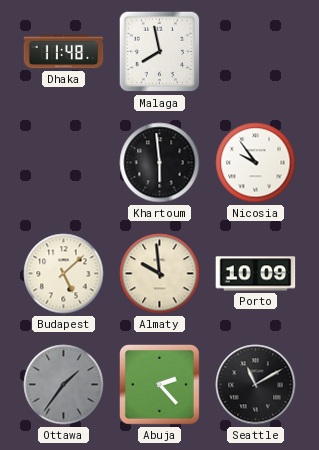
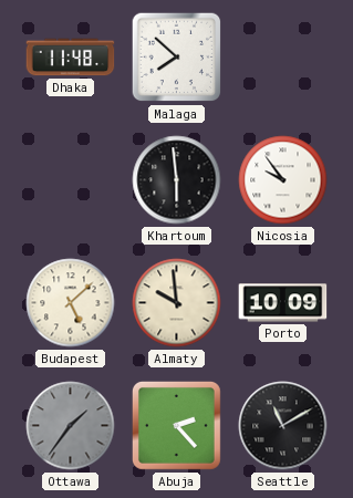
Malaga: 7:58 -> 7:52
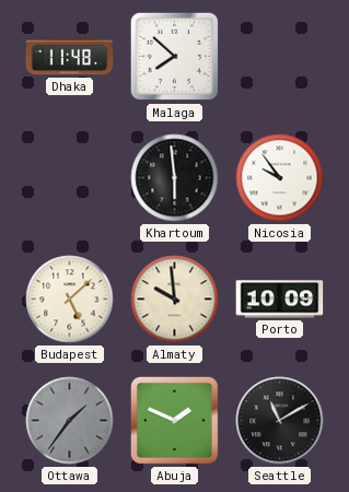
Abuja: 2:23 -> 1:49
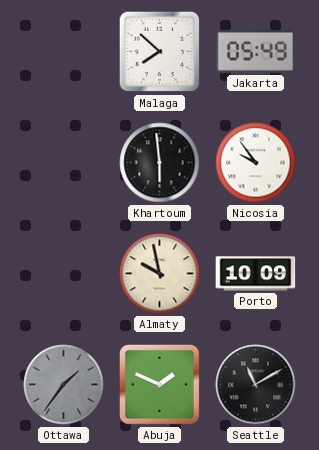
Dhaka: 11:48 -> none
Jakarta: none -> 05:49
Budapest: 5:08 -> none
Almaty: 9:59 -> 9:58
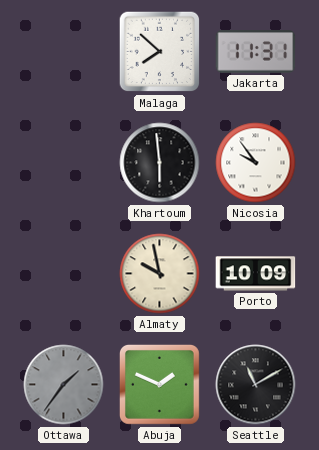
Jakarta: 05:49 -> 11:31
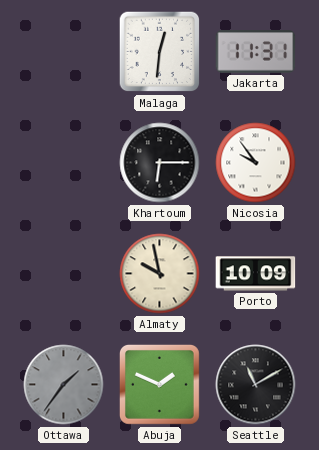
Malaga: 7:52 -> 12:31
Khartoum: 5:59 -> 6:15
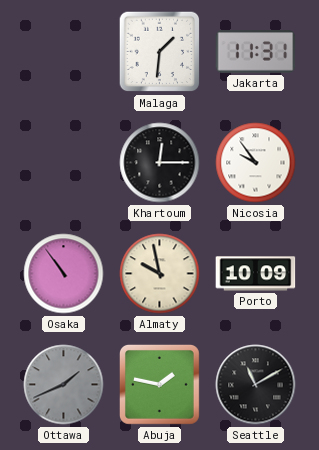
Malaga: 12:31 -> 1:31
Khartoum: 6:15 -> 12:15
Osaka: none -> 10:54
Ottawa: 1:36 -> 1:41
Abuja: 1:49 -> 1:47
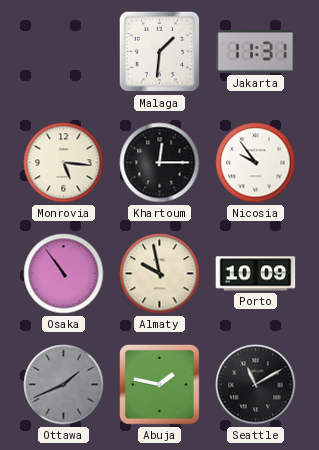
Monrovia: none -> 5:16
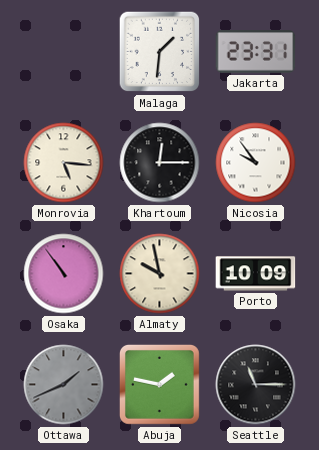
Jakarta: 11:31 -> 23:31
Seattle: 11:10 -> 11:15
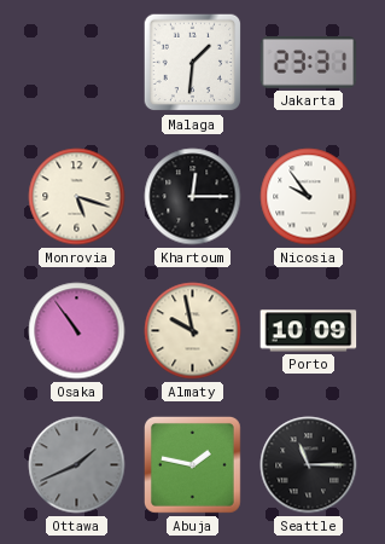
Monrovia: 5:16 -> 5:18
